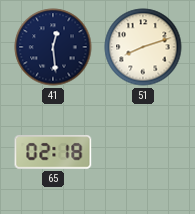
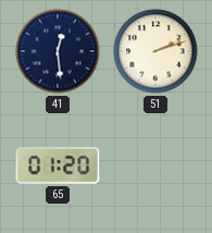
51: 8:12 -> 2:12
65: 02:18 -> 01:20
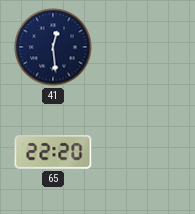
51: 2:12 -> none
65: 01:20 -> 22:20
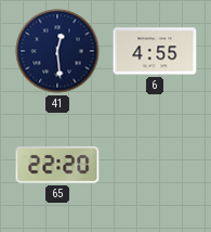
6: none -> 4:55
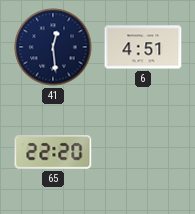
6: 4:55 -> 4:51
